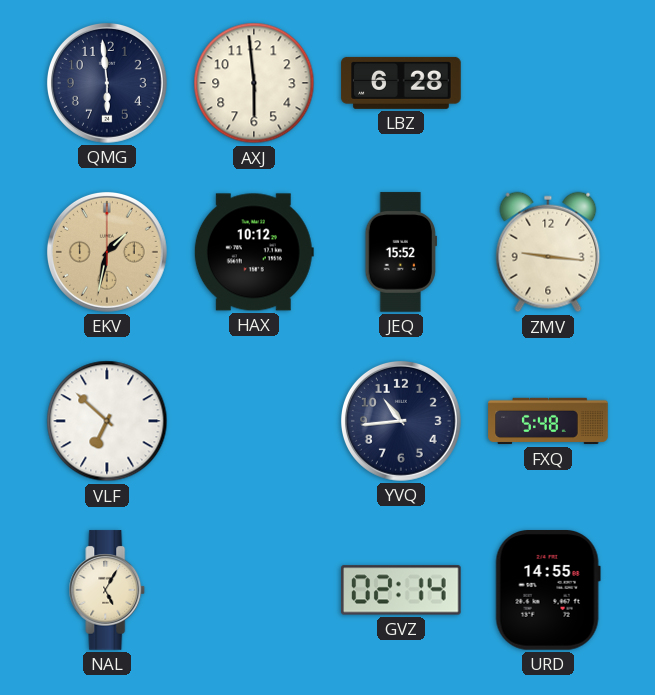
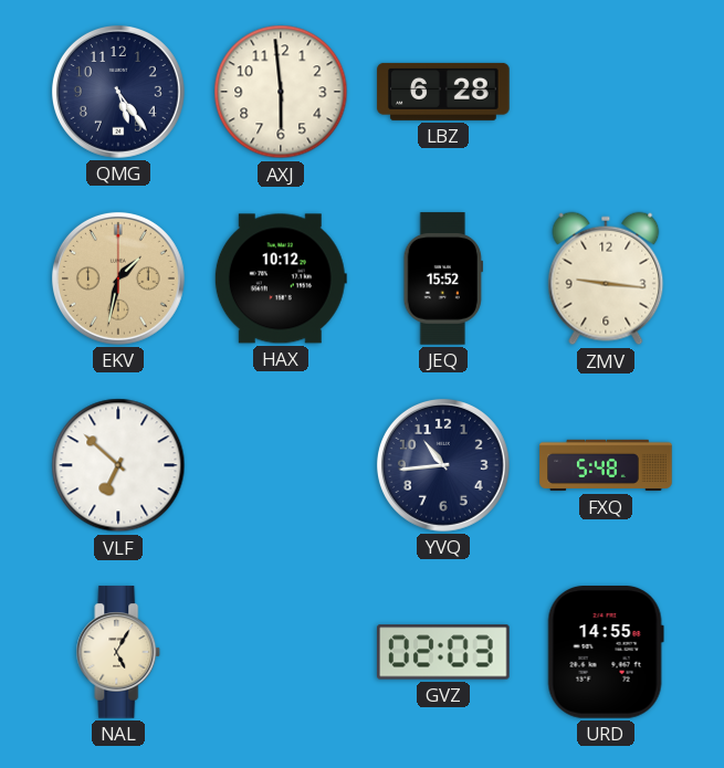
QMG: 5:59 -> 5:24
GVZ: 02:14 -> 02:03
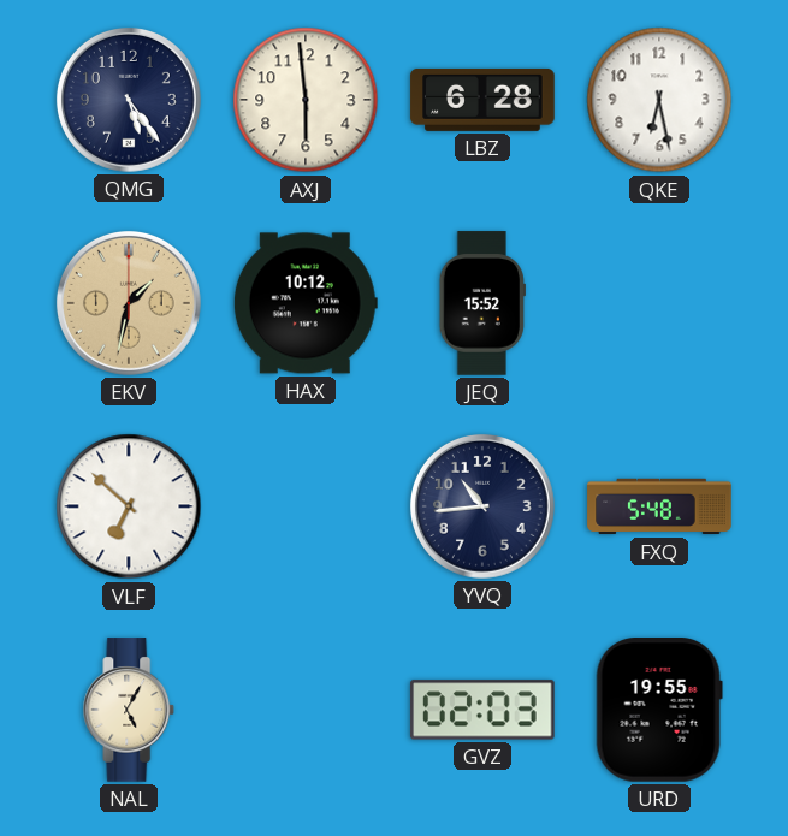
QKE: none -> 6:28
ZMV: 9:16 -> none
URD: 14:55 -> 19:55
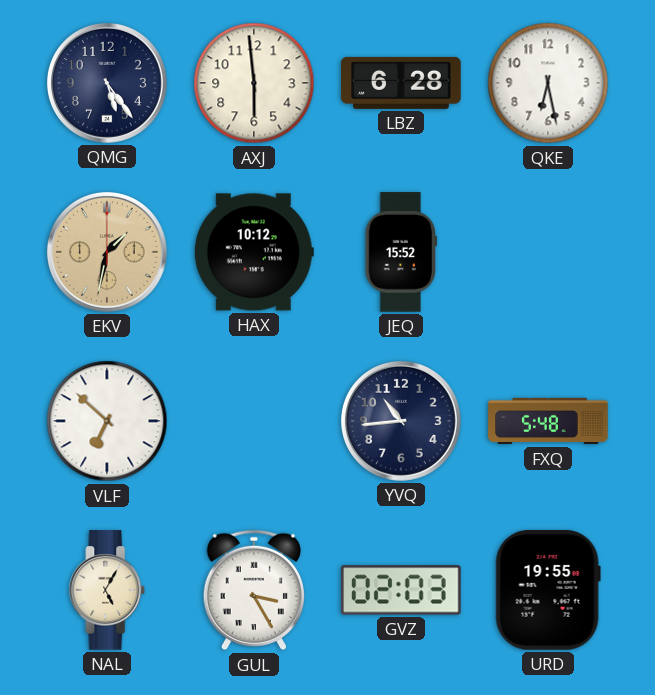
GUL: none -> 3:25
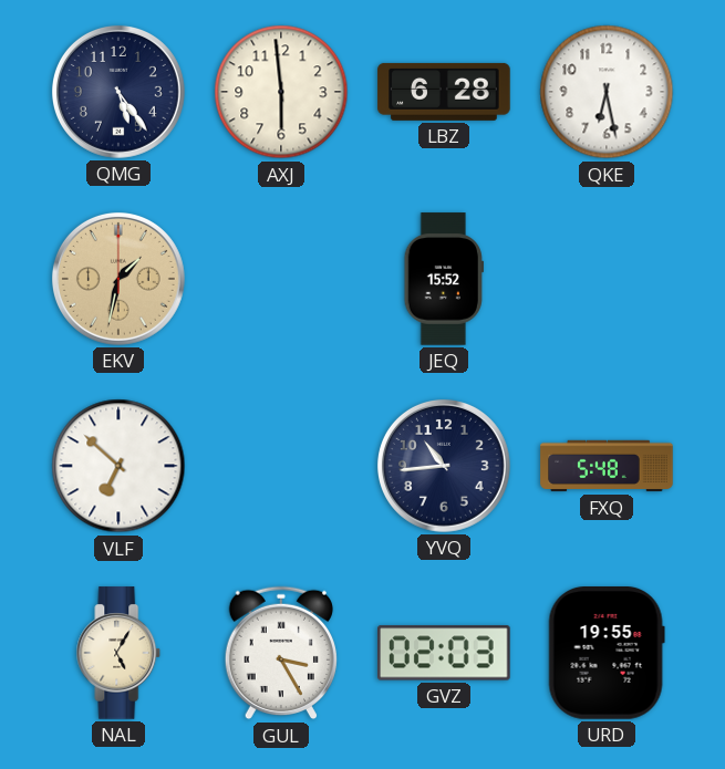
HAX: 10:12 -> none
